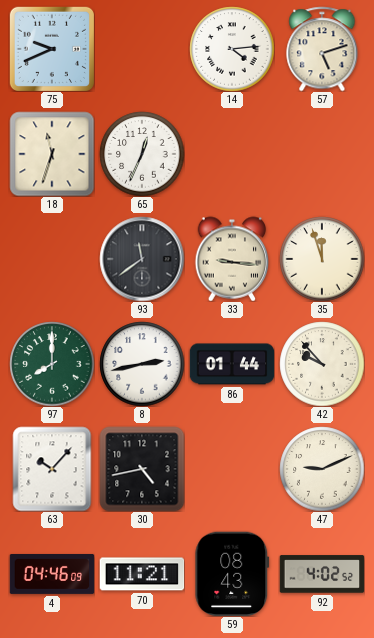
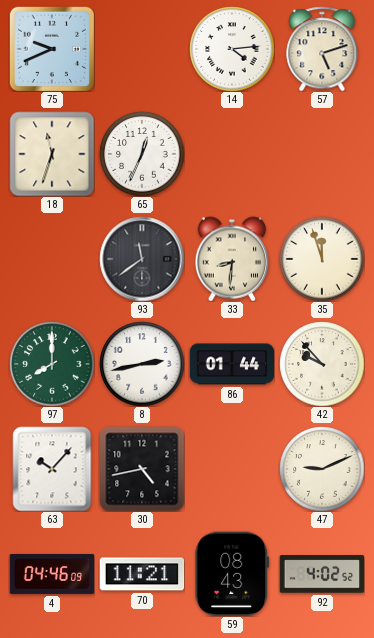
33: 9:16 -> 8:31
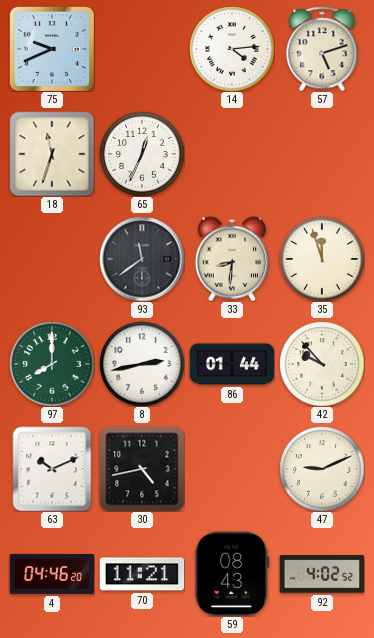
63: 10:07 -> 10:11
4: 04:46:09 -> 04:46:20
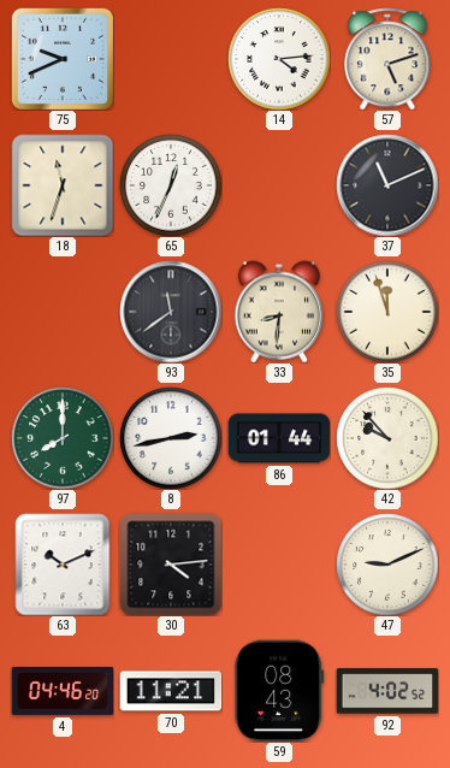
37: none -> 11:11
30: 4:43 -> 4:14
